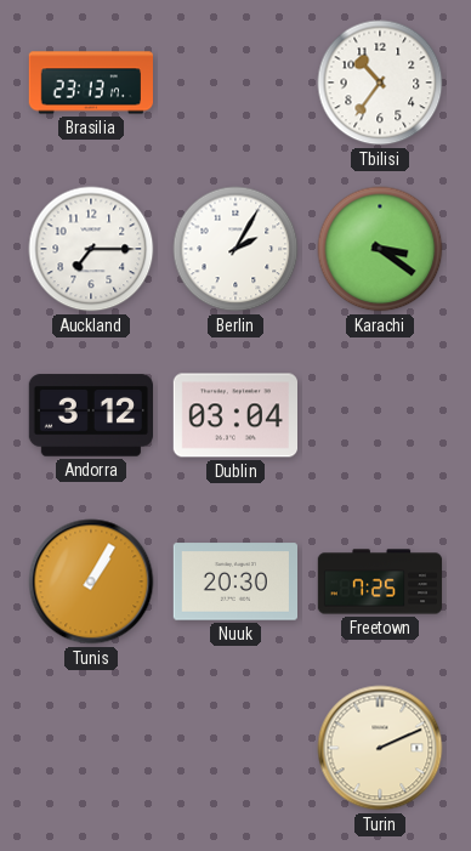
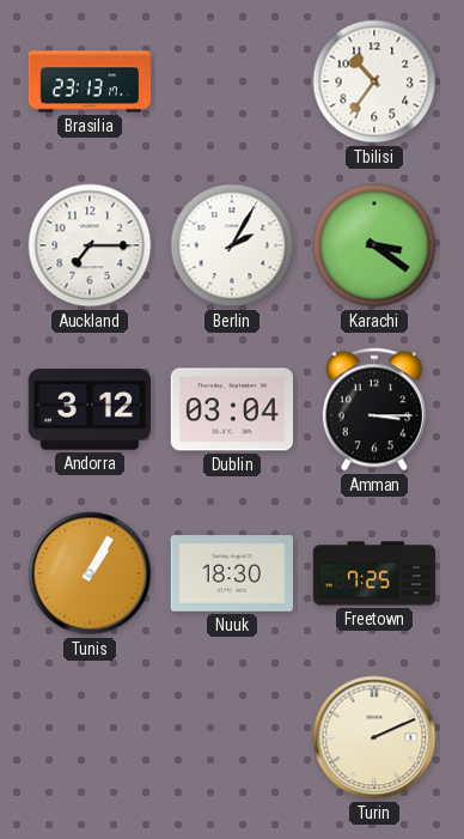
Amman: none -> 3:15
Nuuk: 20:30 -> 18:30
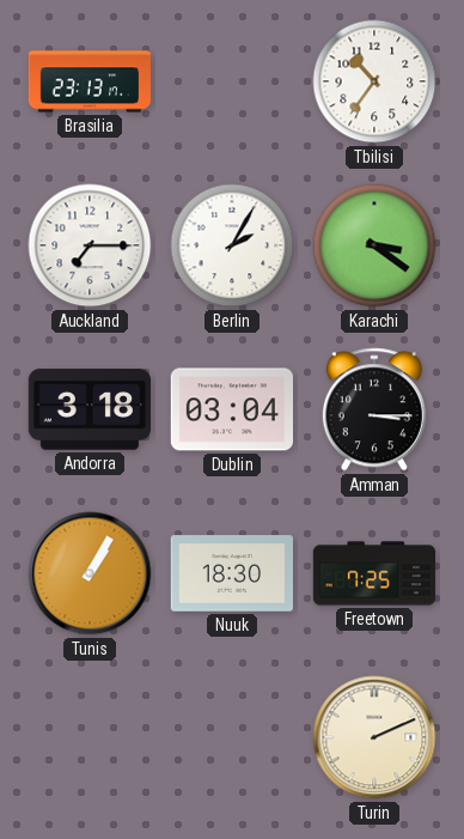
Andorra: 3:12 -> 3:18
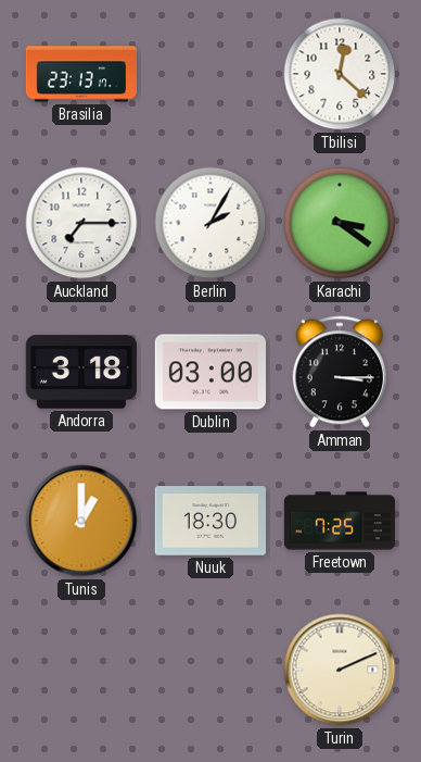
Tbilisi: 10:36 -> 12:22
Dublin: 03:04 -> 03:00
Tunis: 1:05 -> 1:00
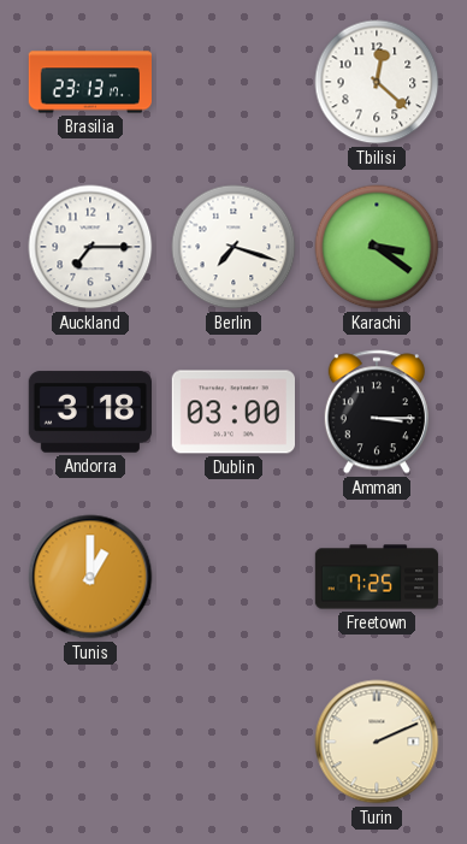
Berlin: 2:05 -> 7:18
Nuuk: 18:30 -> none
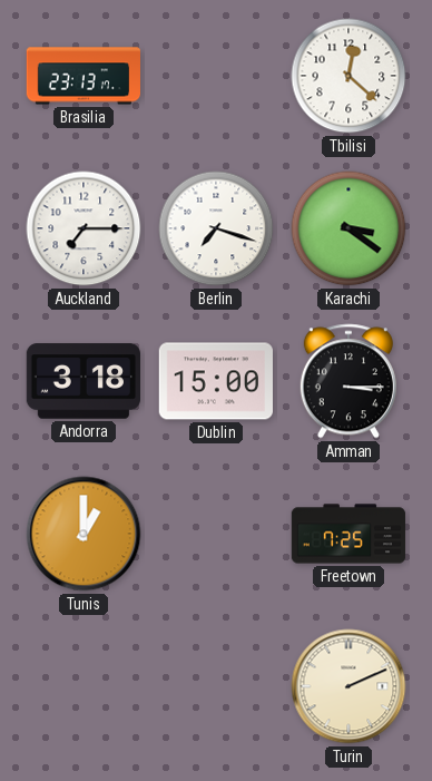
Dublin: 03:00 -> 15:00
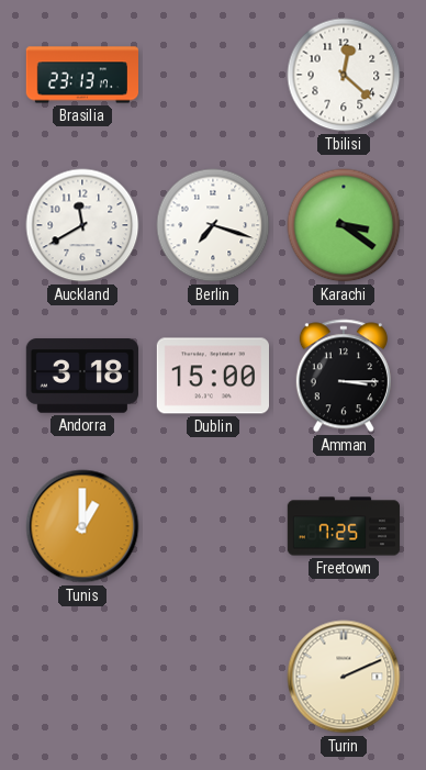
Auckland: 7:15 -> 11:40
